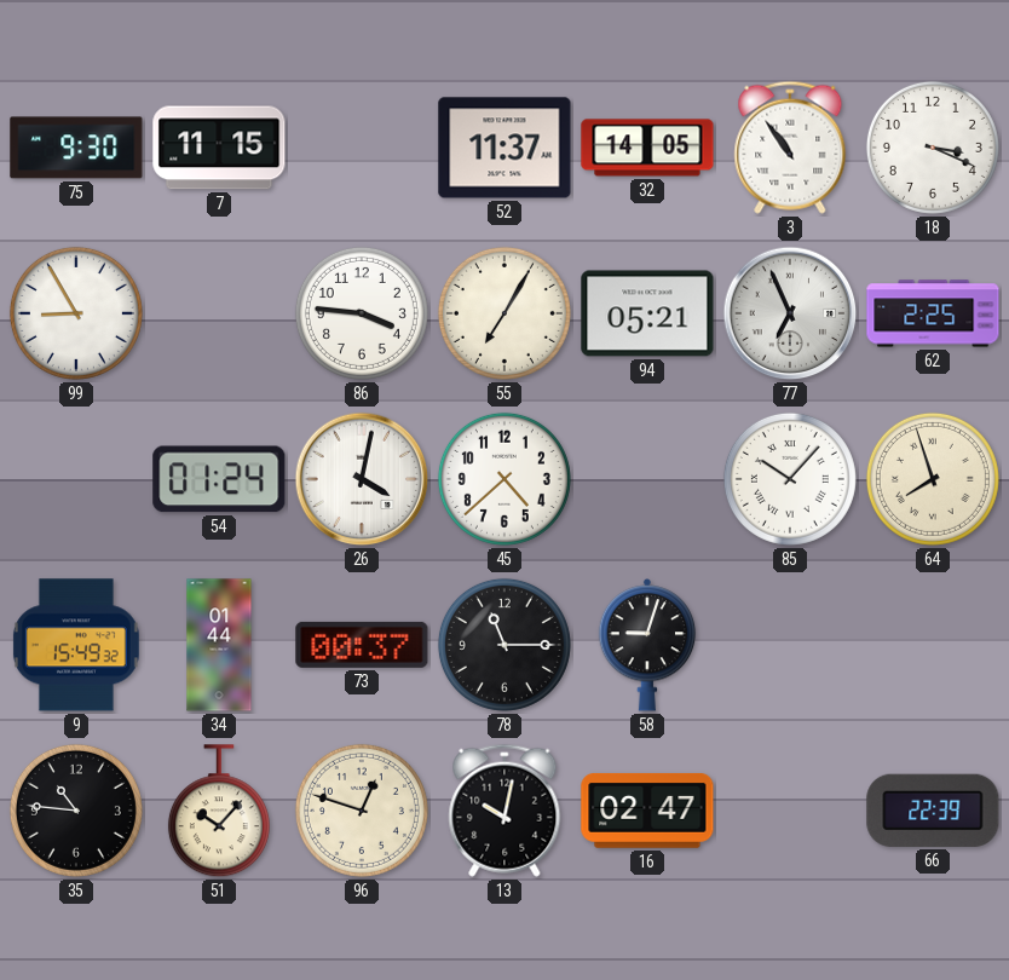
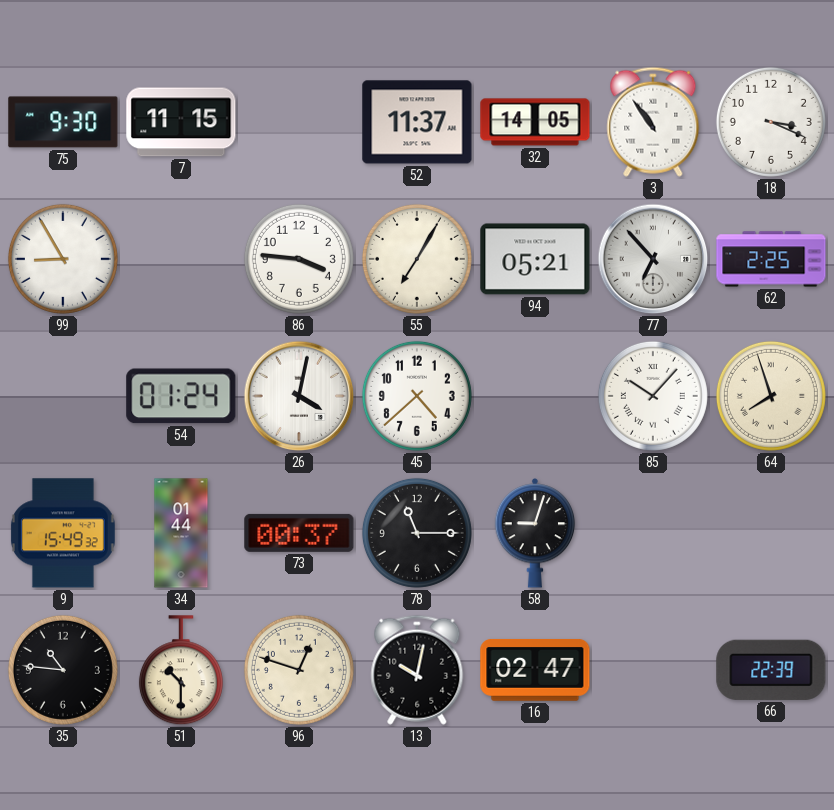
77: 6:56 -> 6:53
51: 10:07 -> 10:30
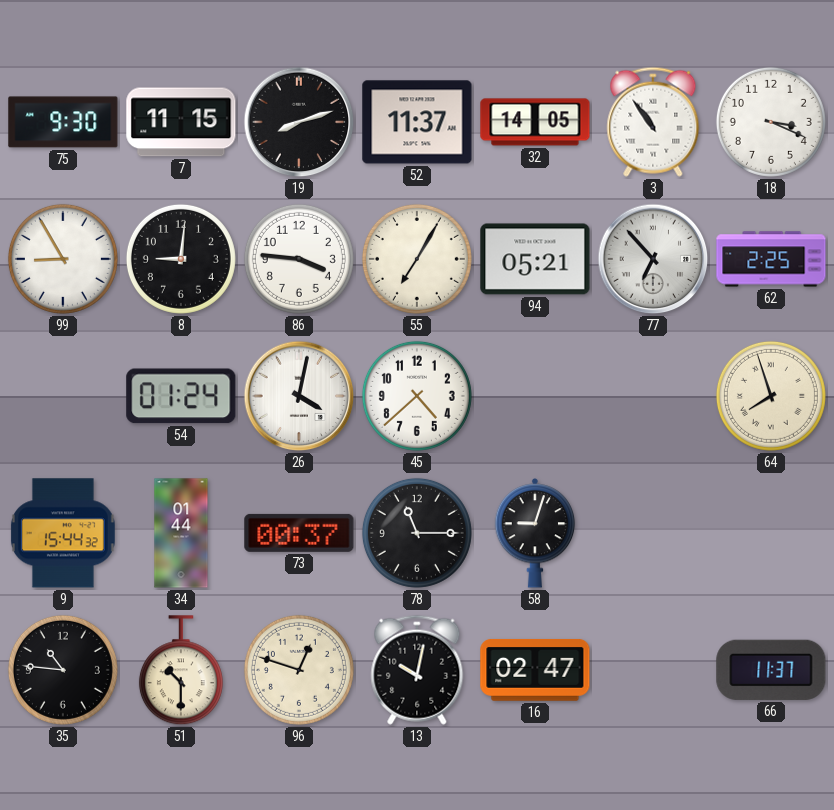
19: none -> 8:12
8: none -> 9:01
85: 10:07 -> none
9: 15:49 -> 15:44
66: 22:39 -> 11:37
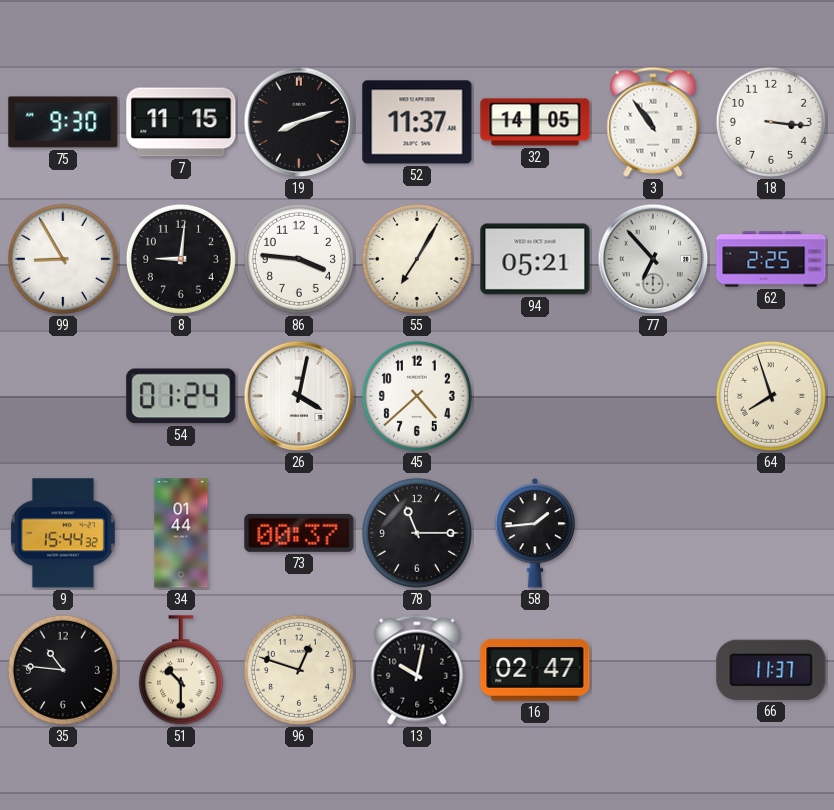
18: 3:19 -> 3:16
58: 9:03 -> 1:44
